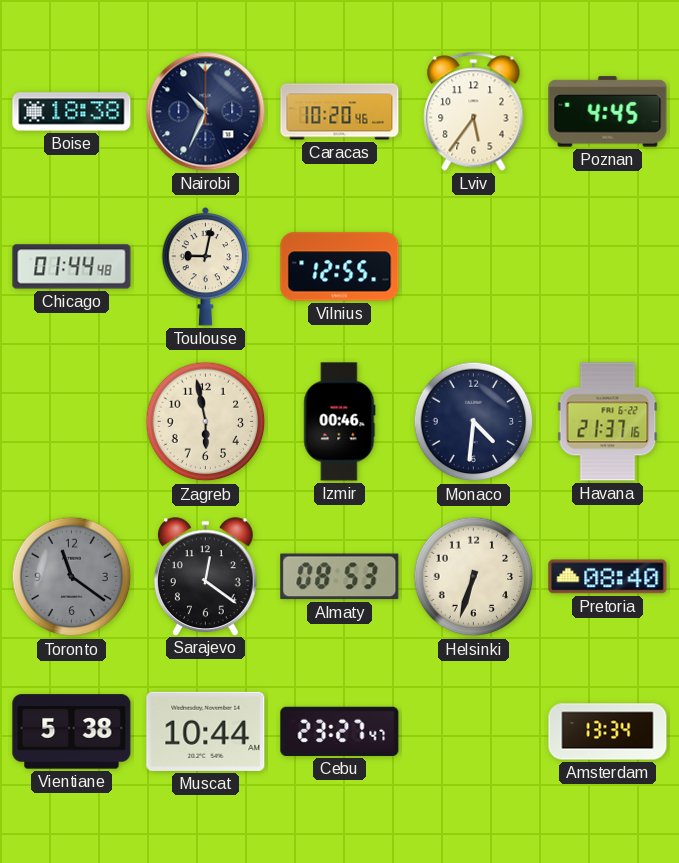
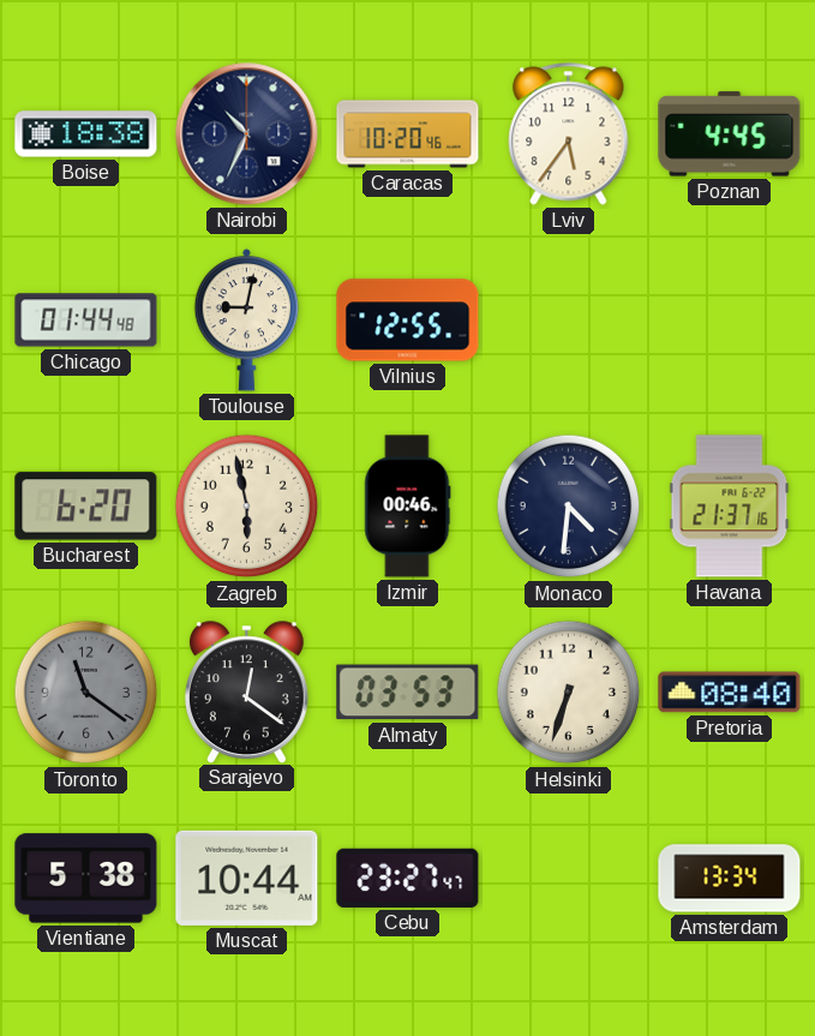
Bucharest: none -> 6:20
Almaty: 08:53 -> 03:53
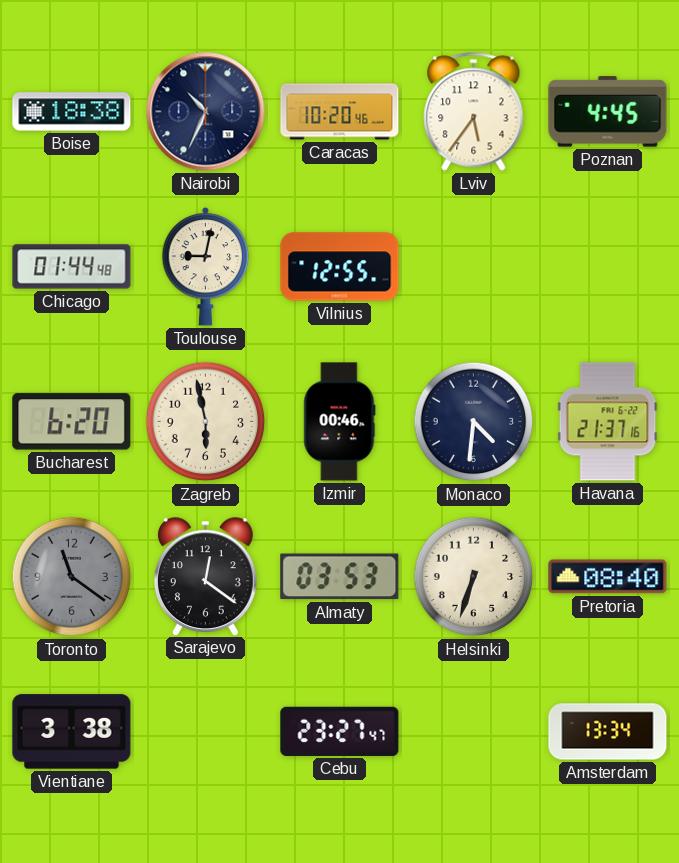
Vientiane: 5:38 -> 3:38
Muscat: 10:44 -> none
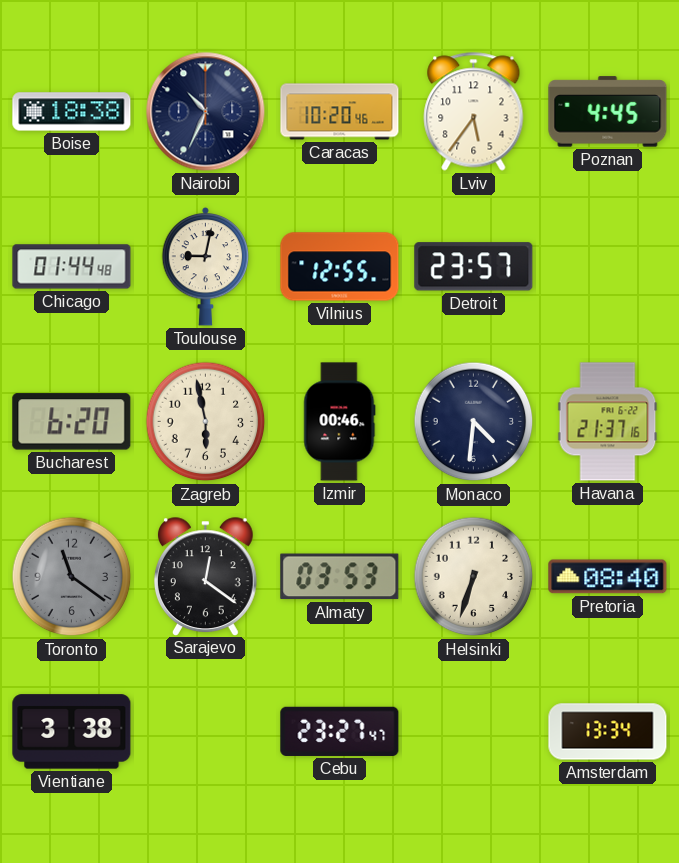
Detroit: none -> 23:57
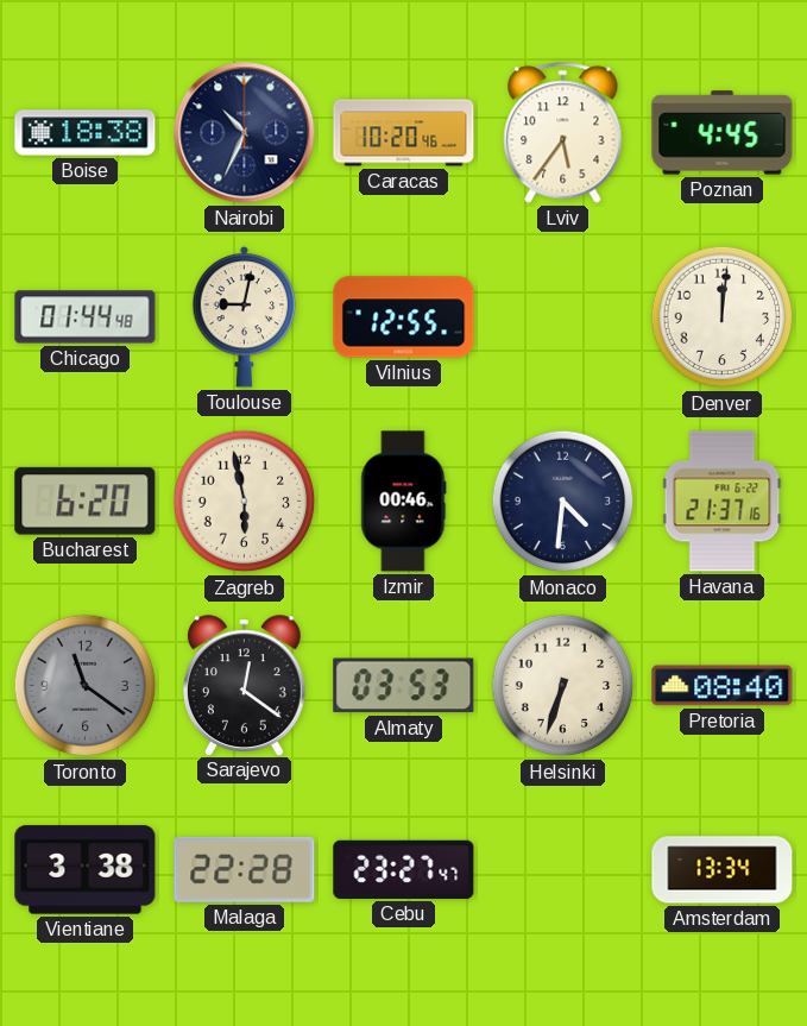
Detroit: 23:57 -> none
Denver: none -> 12:01
Malaga: none -> 22:28
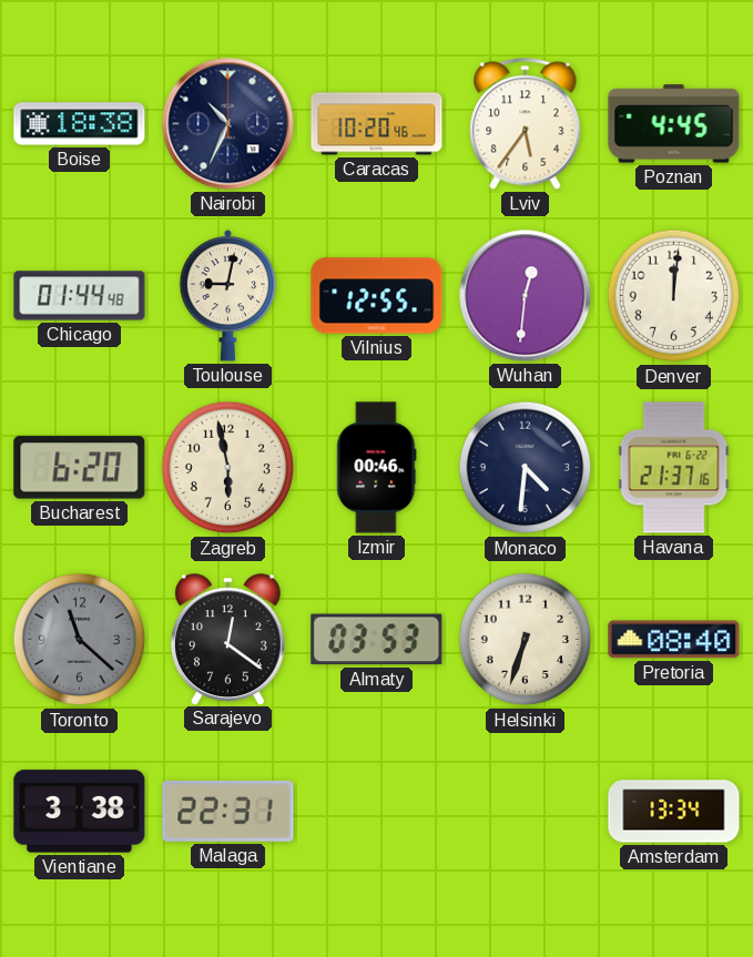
Wuhan: none -> 12:31
Toronto: 11:21 -> 11:22
Malaga: 22:28 -> 22:31
Cebu: 23:27 -> none
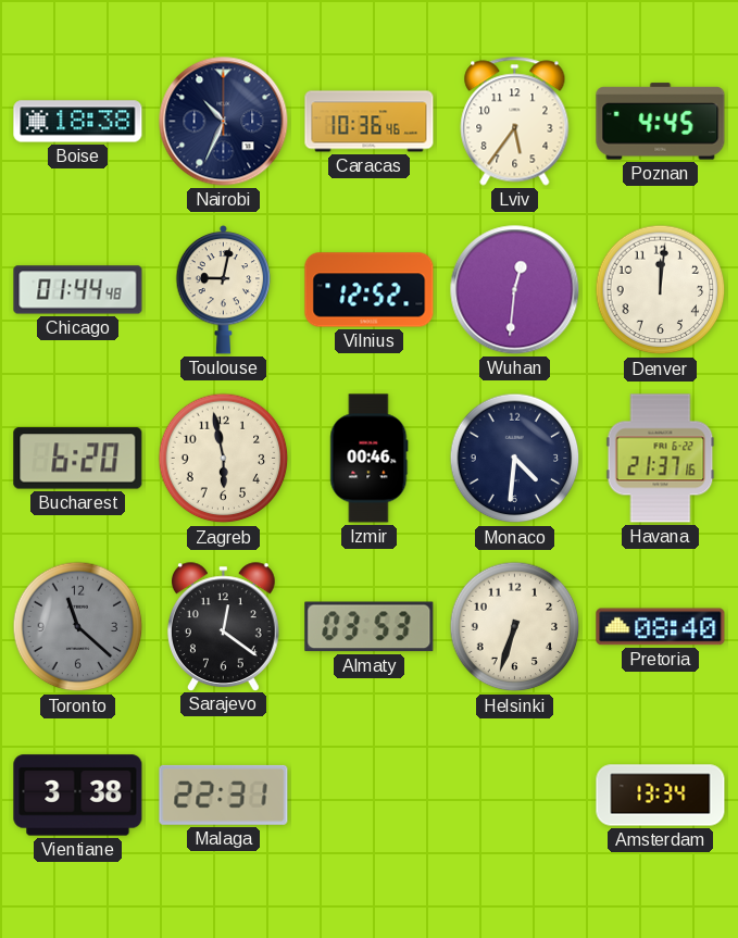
Caracas: 10:20 -> 10:36
Vilnius: 12:55 -> 12:52
